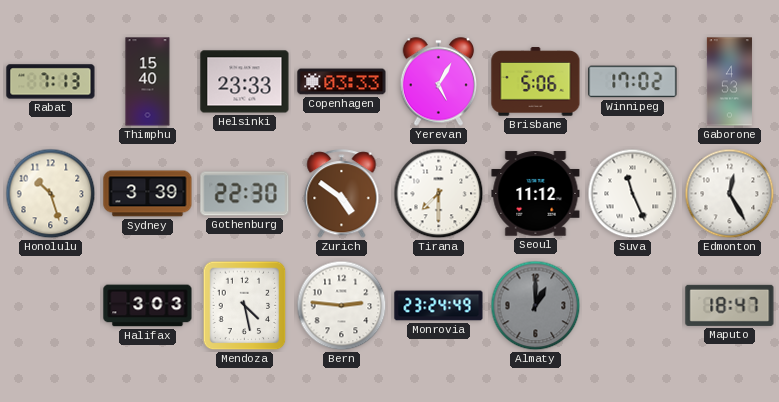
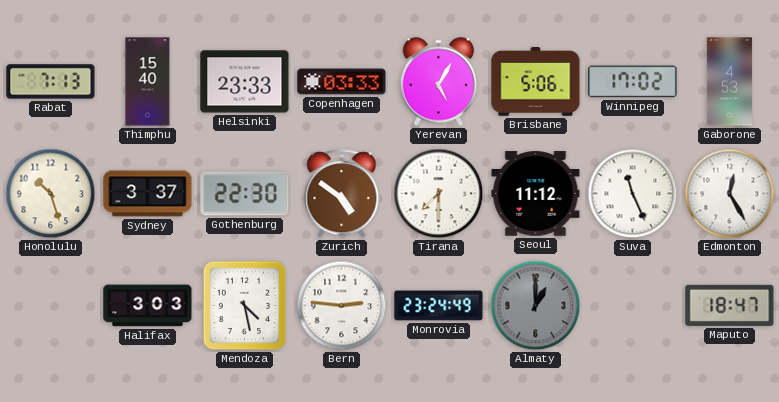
Sydney: 3:39 -> 3:37
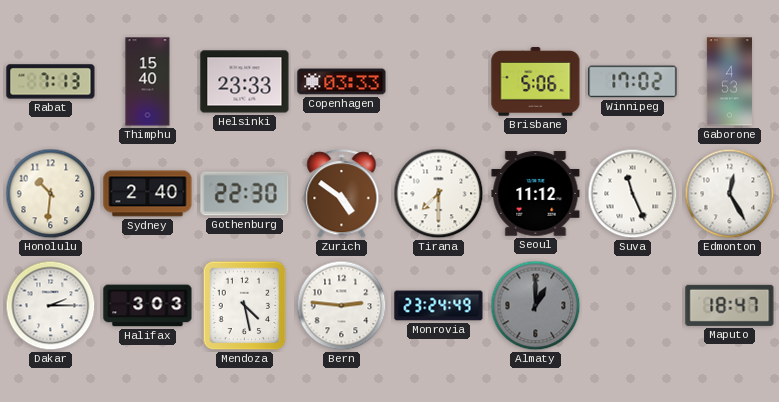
Yerevan: 5:05 -> none
Honolulu: 10:27 -> 10:31
Sydney: 3:37 -> 2:40
Dakar: none -> 2:15
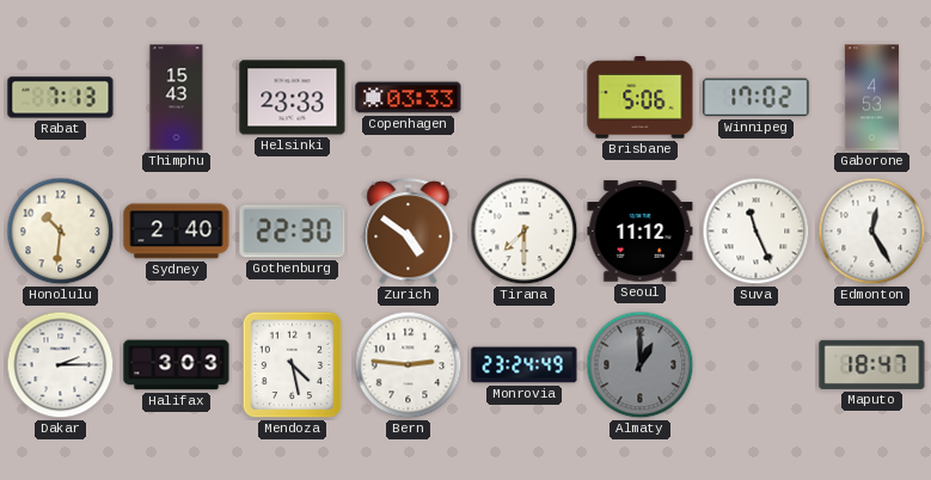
Thimphu: 15:40 -> 15:43
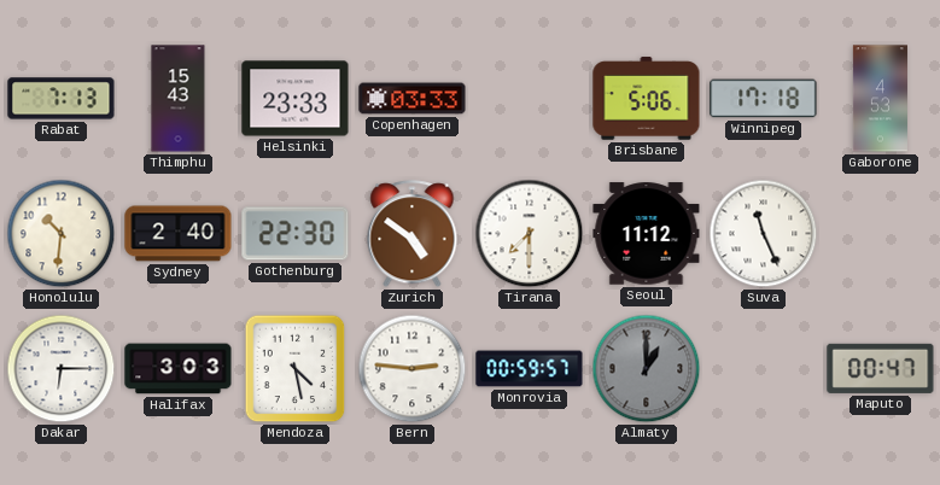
Winnipeg: 17:02 -> 17:18
Edmonton: 12:25 -> none
Dakar: 2:15 -> 6:15
Monrovia: 23:24 -> 00:59
Maputo: 18:47 -> 00:47
